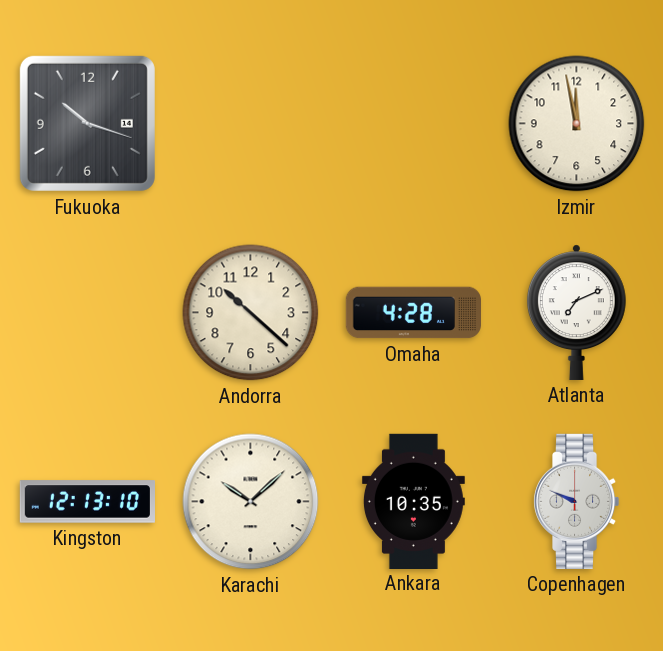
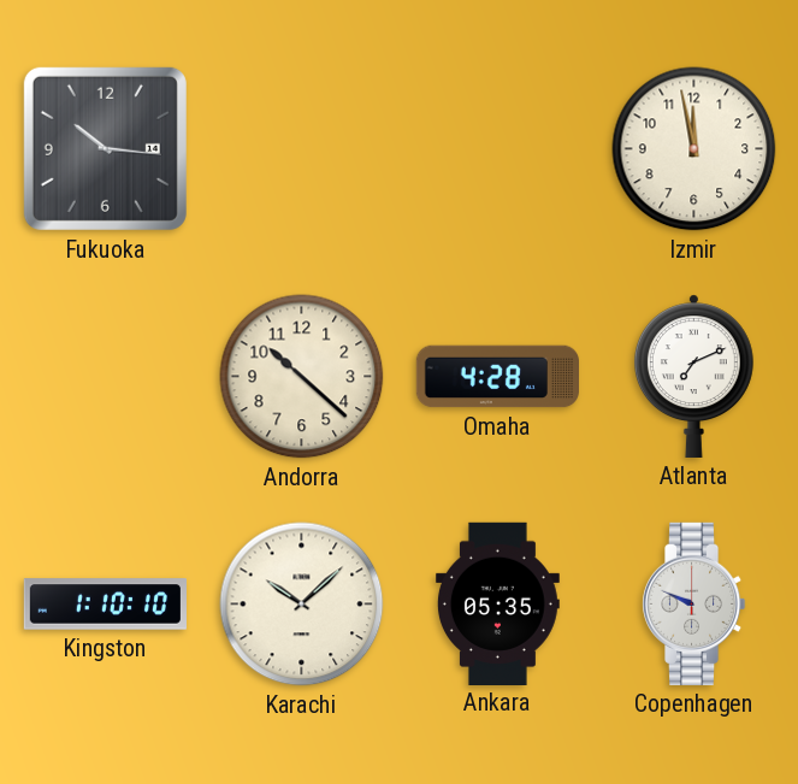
Fukuoka: 10:18 -> 10:16
Kingston: 12:13 -> 1:10
Ankara: 10:35 -> 05:35
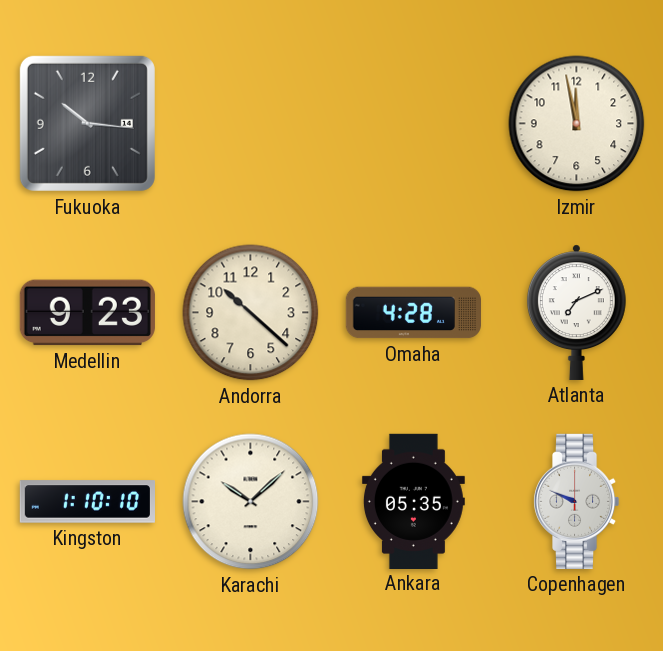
Medellin: none -> 9:23
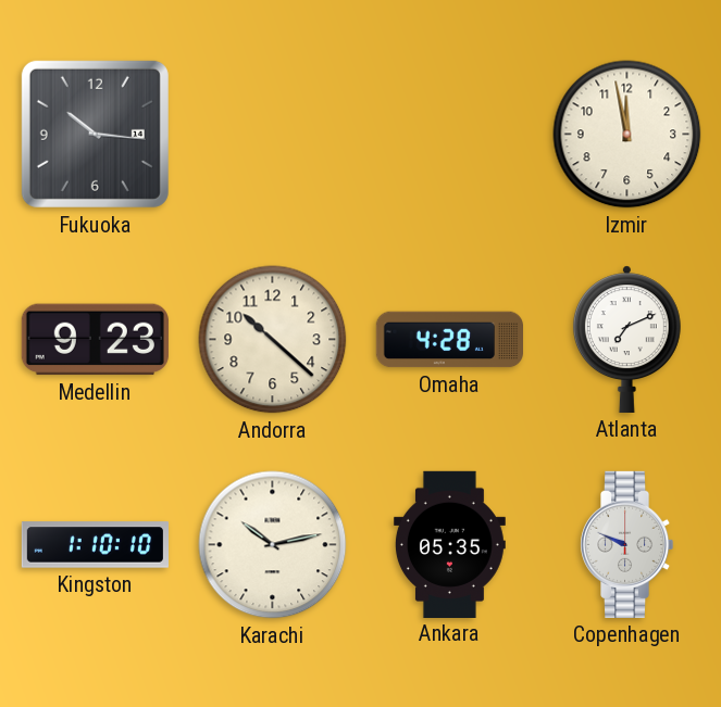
Karachi: 10:08 -> 10:13
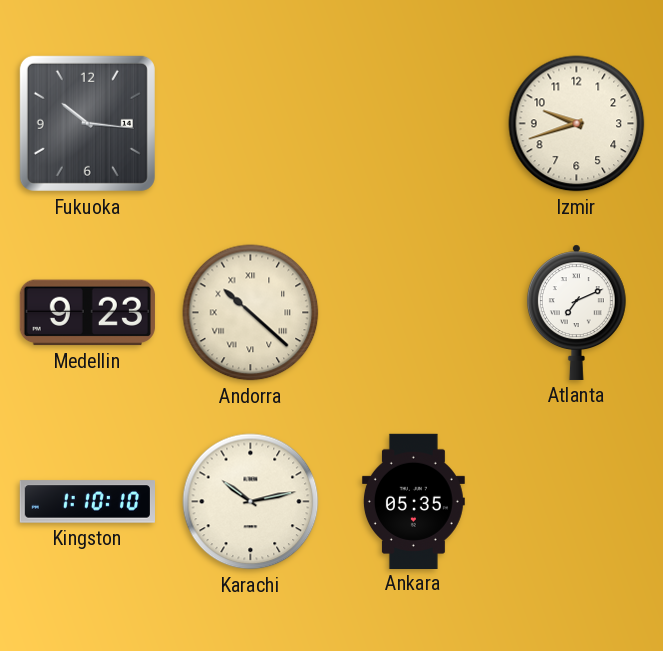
Izmir: 11:58 -> 9:42
Andorra numerals: Arabic -> Roman
Omaha: 4:28 -> none
Copenhagen: 9:49 -> none
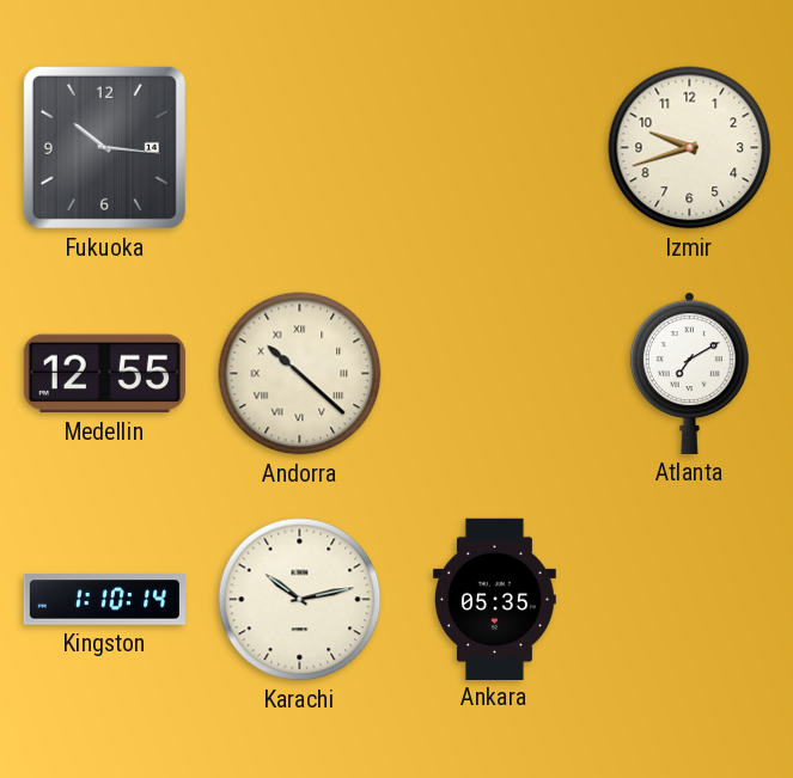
Medellin: 9:23 -> 12:55
Atlanta: 7:11 -> 7:10
Kingston: 1:10:10 -> 1:10:14
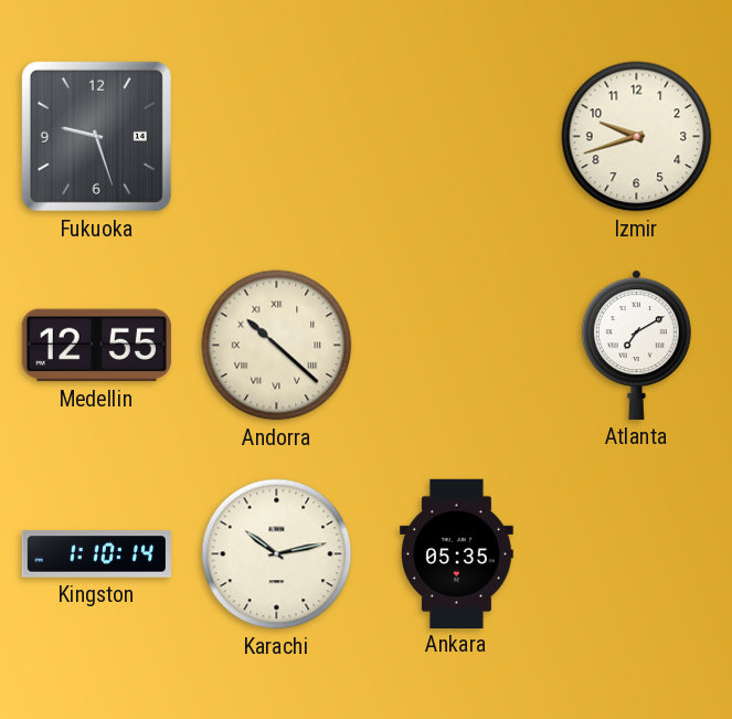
Fukuoka: 10:16 -> 9:27
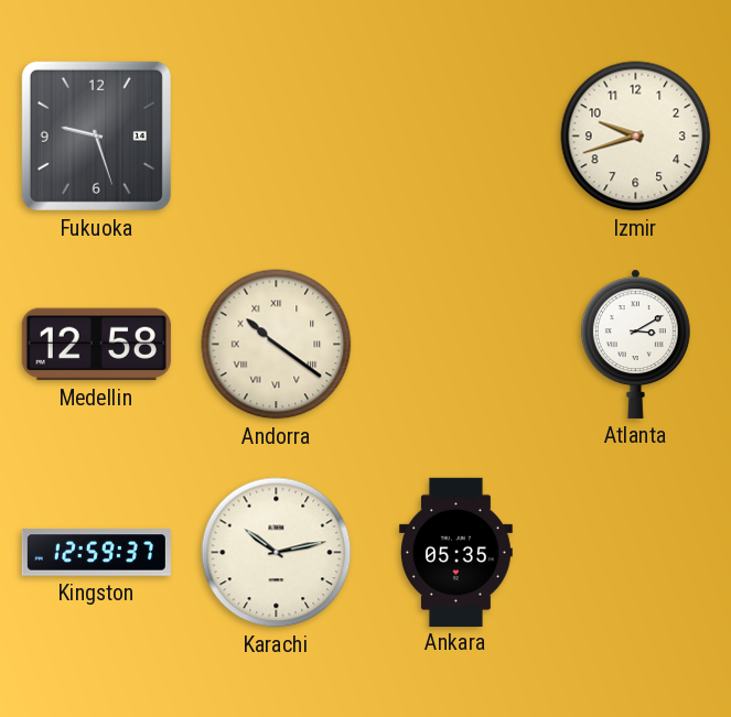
Medellin: 12:55 -> 12:58
Andorra: 10:22 -> 10:21
Atlanta: 7:10 -> 3:10
Kingston: 1:10 -> 12:59
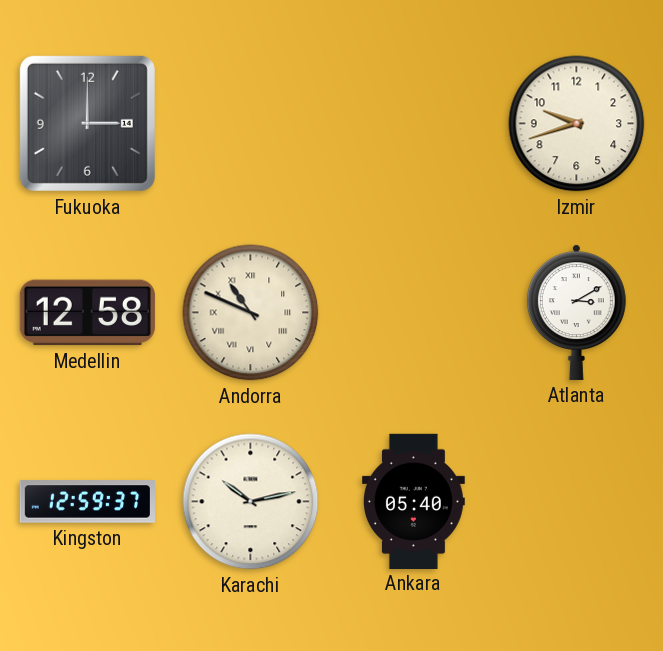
Fukuoka: 9:27 -> 3:00
Andorra: 10:21 -> 10:49
Ankara: 05:35 -> 05:40
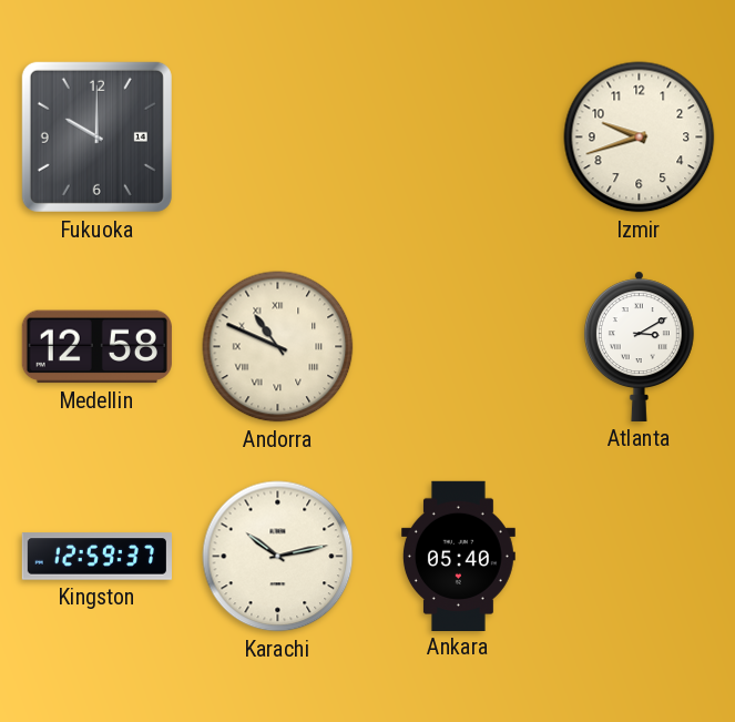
Fukuoka: 3:00 -> 10:00
